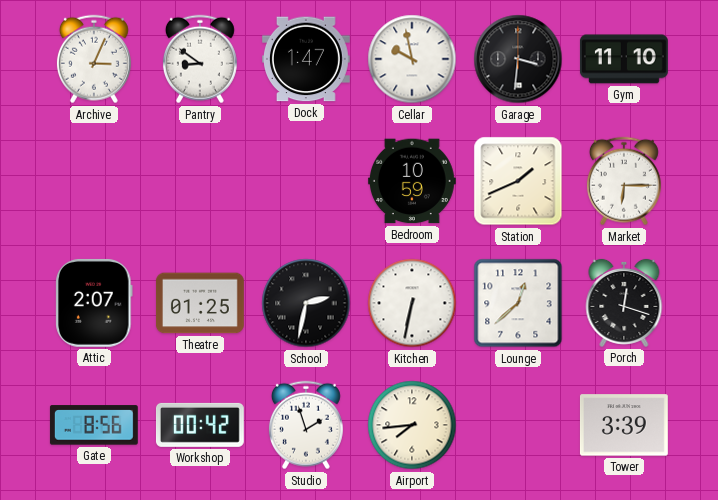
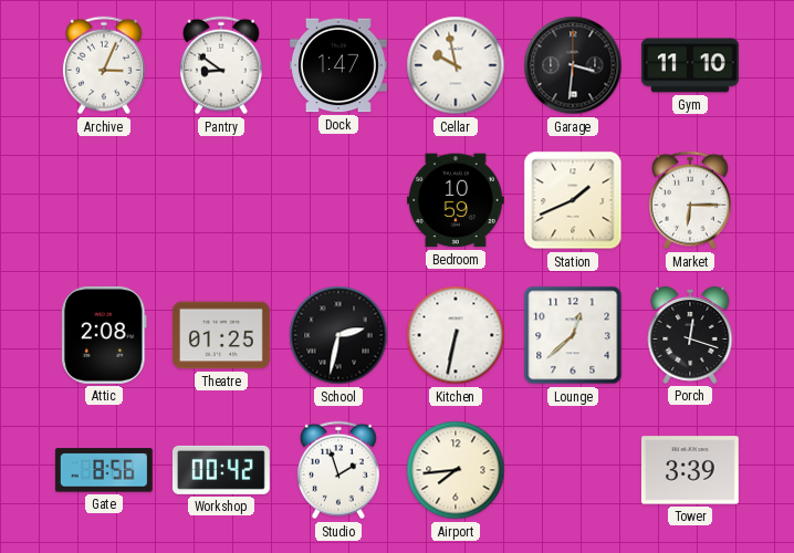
Attic: 2:07 -> 2:08
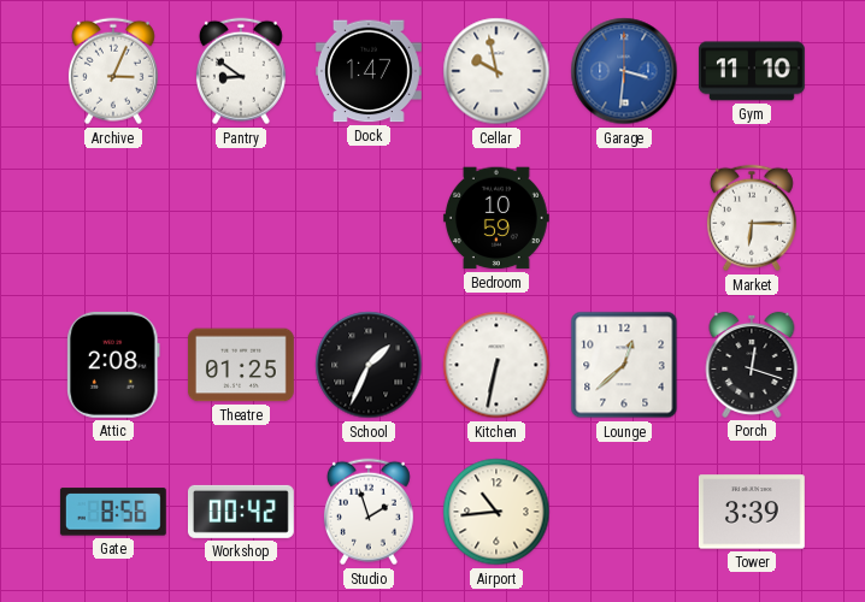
Garage dial: black -> blue
Station: 1:41 -> none
School: 2:32 -> 1:34
Airport: 7:44 -> 10:44
